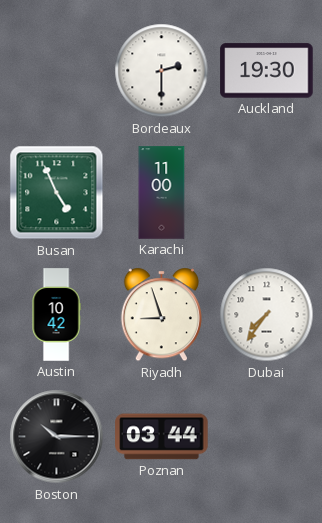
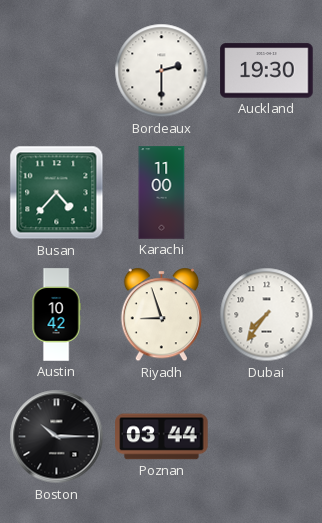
Busan: 4:56 -> 4:37
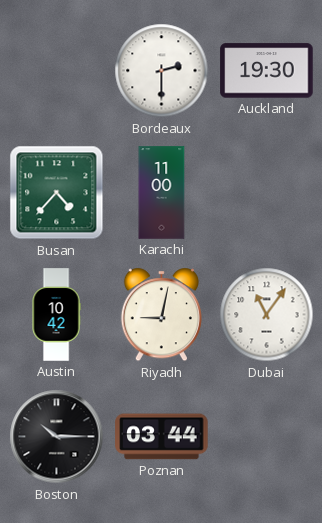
Riyadh: 8:57 -> 9:02
Dubai: 7:36 -> 11:06
